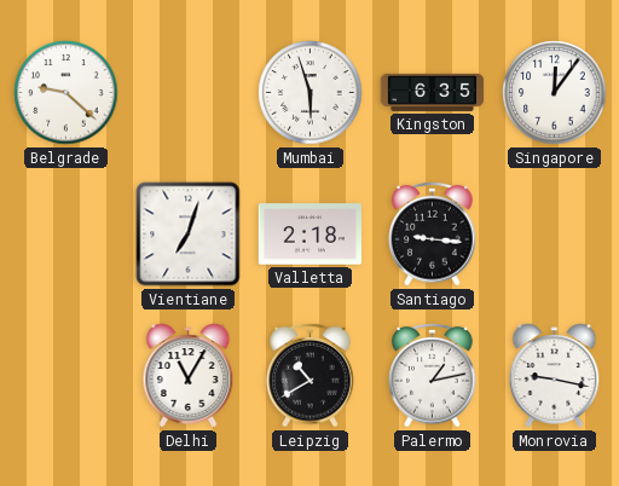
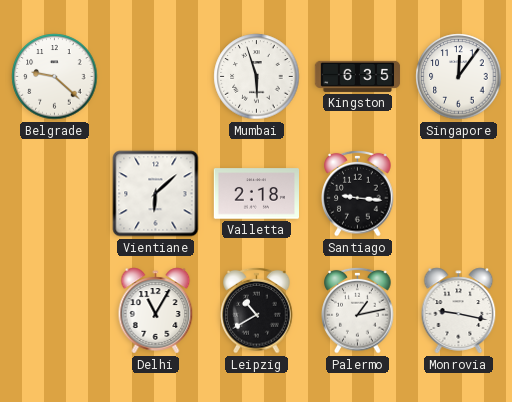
Vientiane: 7:03 -> 6:08
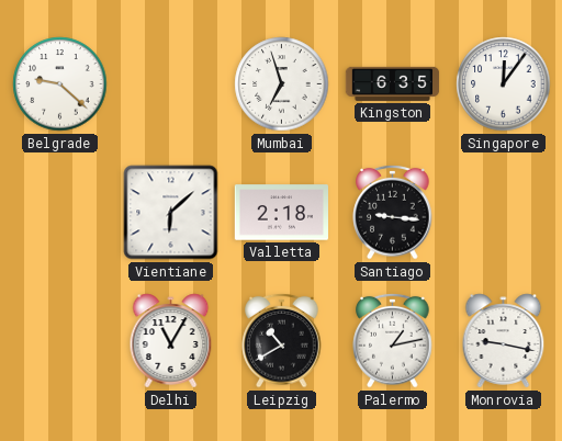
Mumbai: 5:57 -> 6:57
